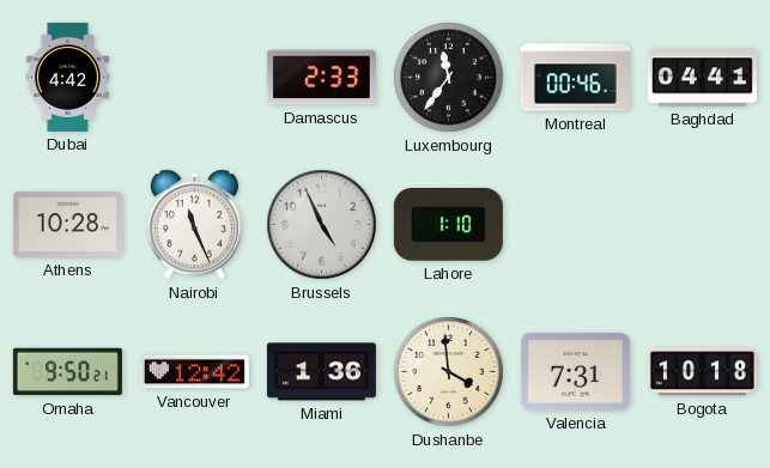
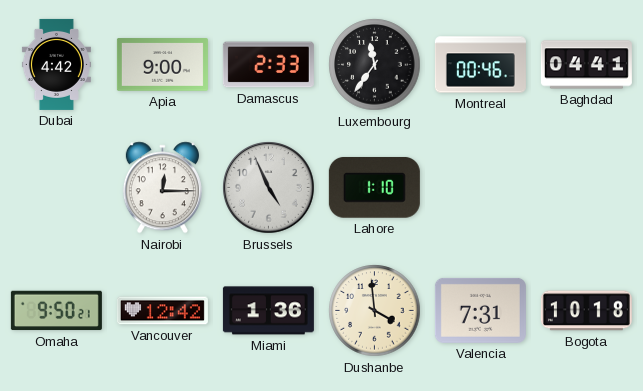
Apia: none -> 9:00
Athens: 10:28 -> none
Nairobi: 11:26 -> 12:15
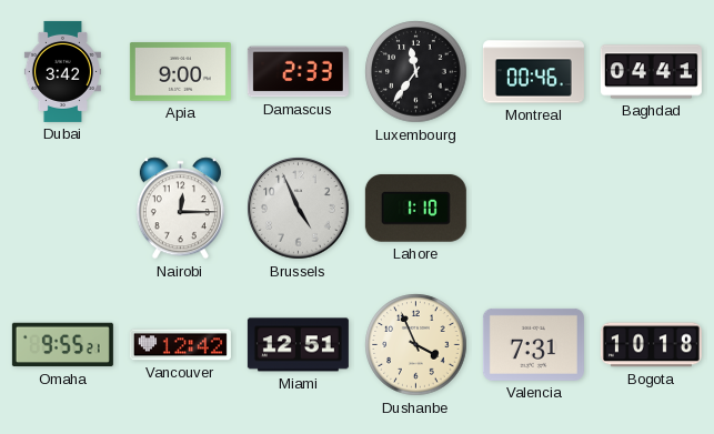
Dubai: 4:42 -> 3:42
Omaha: 9:50 -> 9:55
Miami: 1:36 -> 12:51
Dushanbe: 3:59 -> 3:56
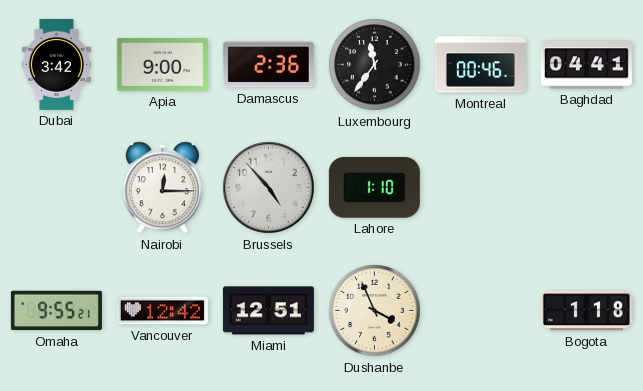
Damascus: 2:33 -> 2:36
Brussels: 4:56 -> 4:53
Valencia: 7:31 -> none
Bogota: 10:18 -> 1:18
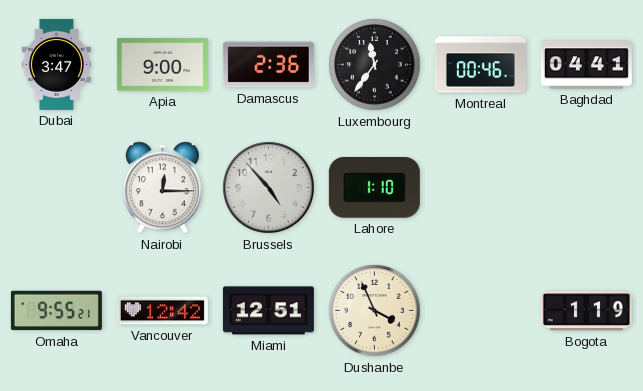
Dubai: 3:42 -> 3:47
Bogota: 1:18 -> 1:19
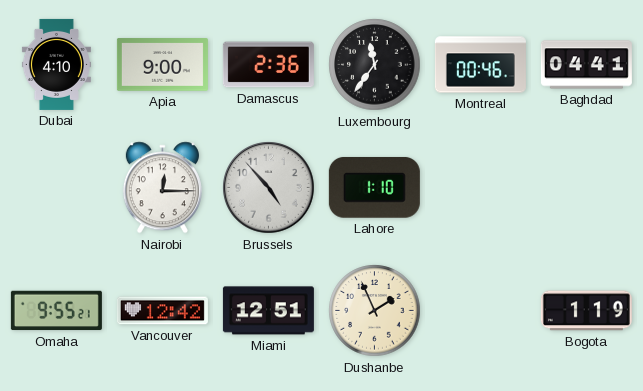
Dubai: 3:47 -> 4:10
Dushanbe: 3:56 -> 1:56
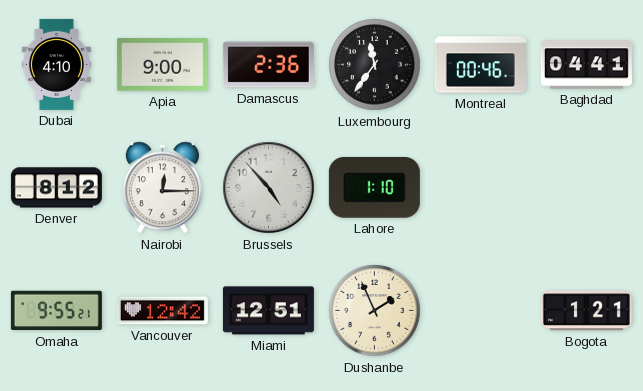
Denver: none -> 8:12
Bogota: 1:19 -> 1:21
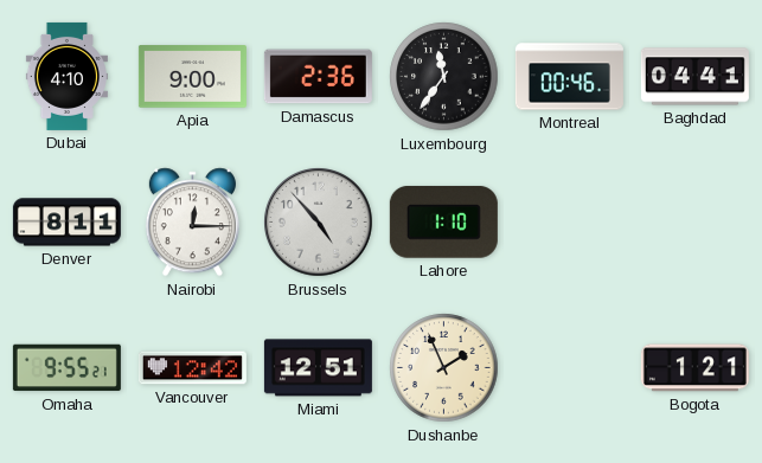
Denver: 8:12 -> 8:11
